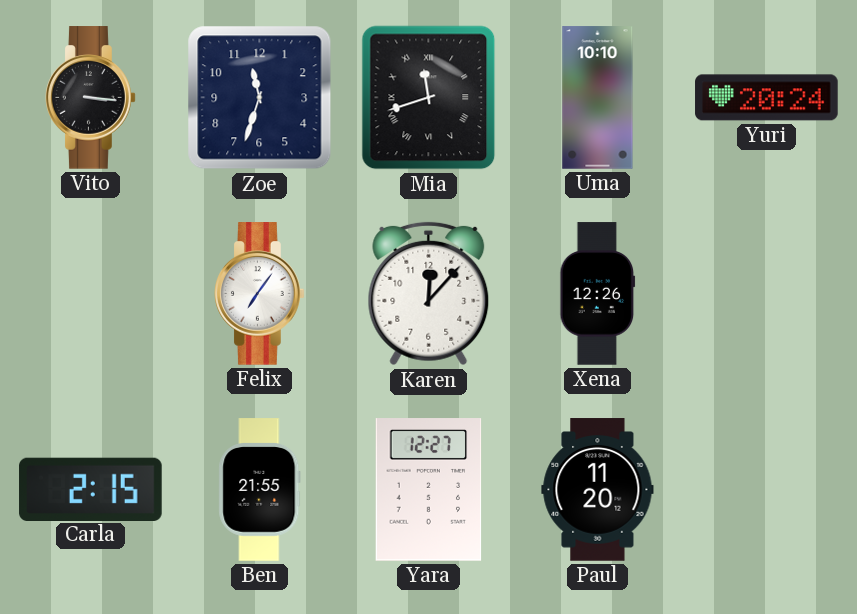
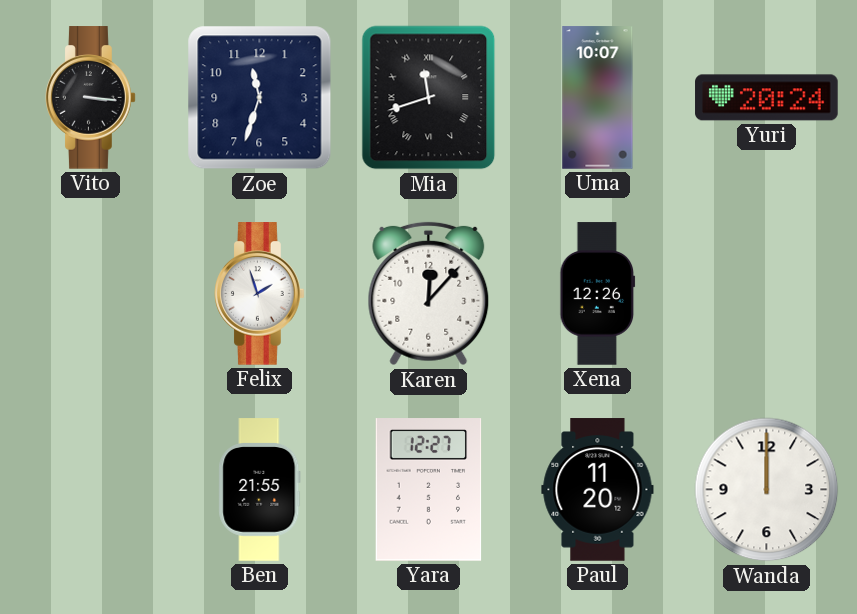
Uma: 10:10 -> 10:07
Felix: 7:06 -> 1:57
Carla: 2:15 -> none
Wanda: none -> 12:00
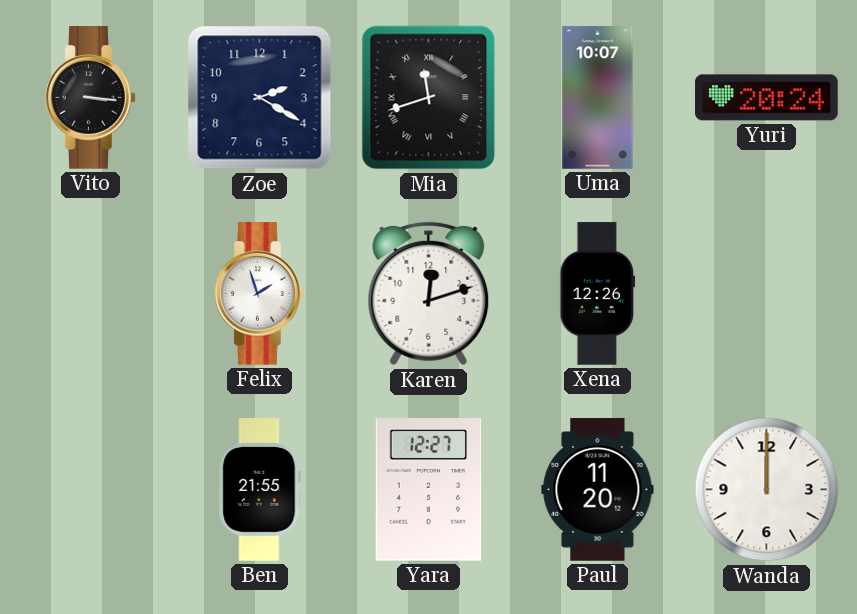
Zoe: 11:33 -> 2:20
Karen: 12:07 -> 12:12
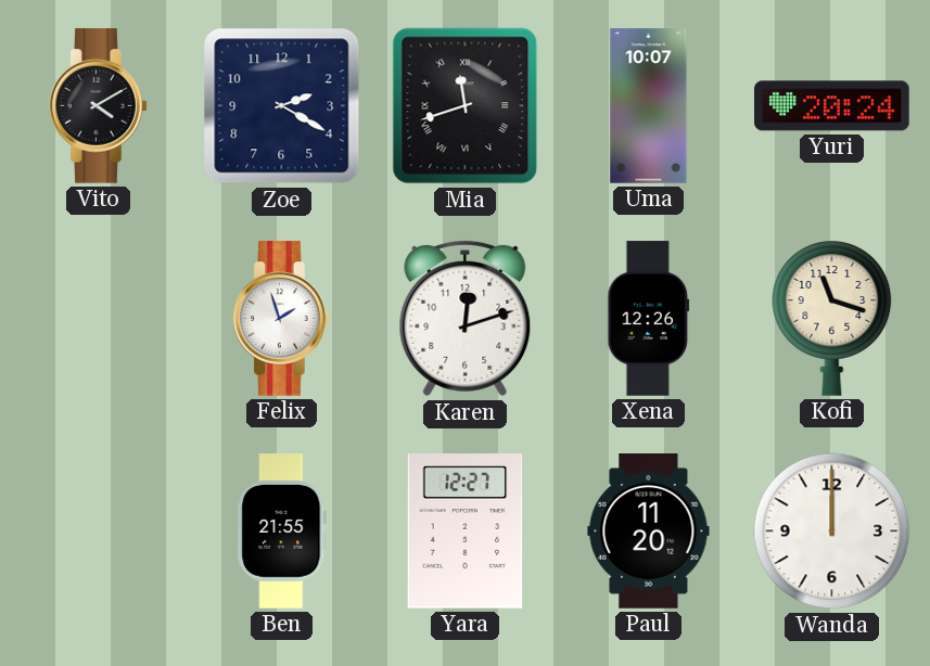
Vito: 3:16 -> 4:10
Kofi: none -> 11:18
